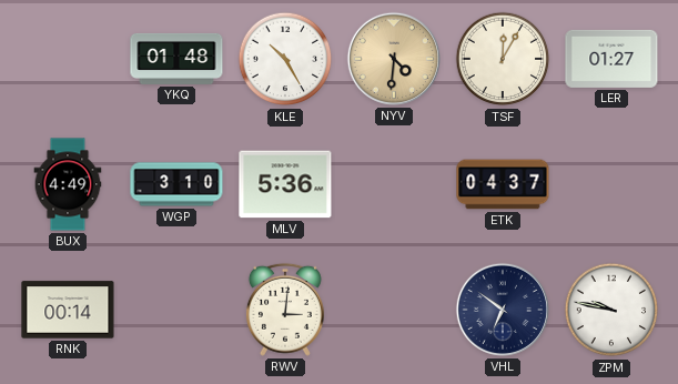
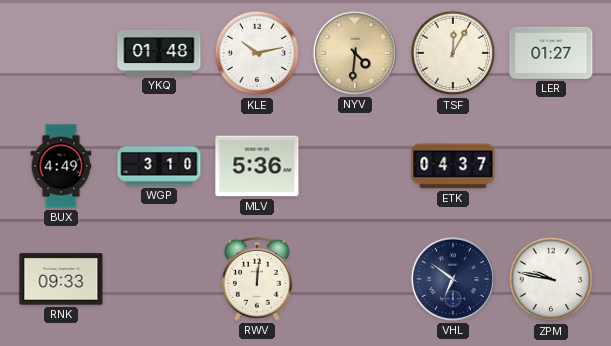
KLE: 10:25 -> 10:13
RNK: 00:14 -> 09:33
RWV: 3:01 -> 12:01
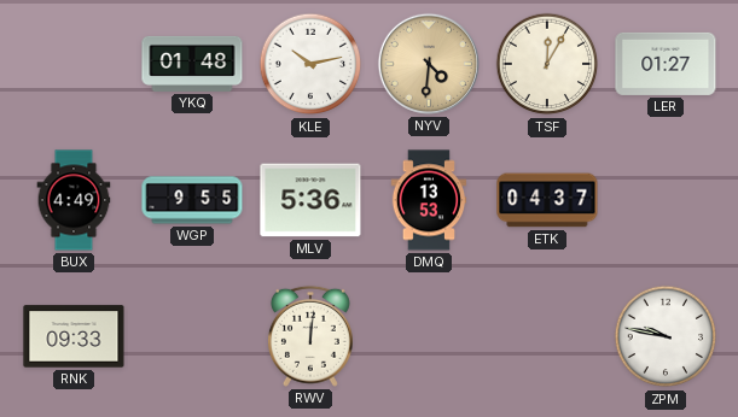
WGP: 3:10 -> 9:55
DMQ: none -> 13:53
VHL: 6:51 -> none
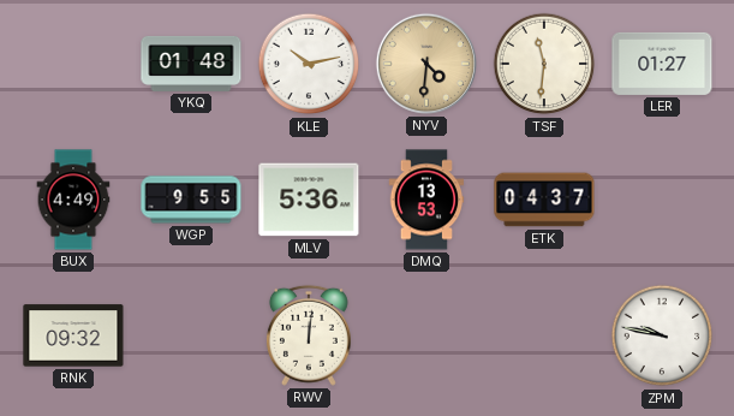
TSF: 12:05 -> 11:31
RNK: 09:33 -> 09:32
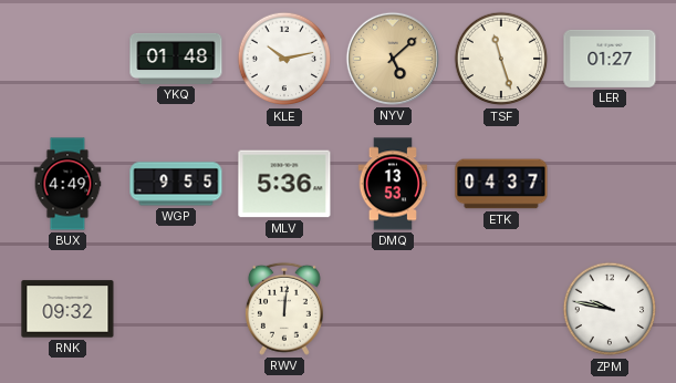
NYV: 4:31 -> 5:08
TSF: 11:31 -> 11:27
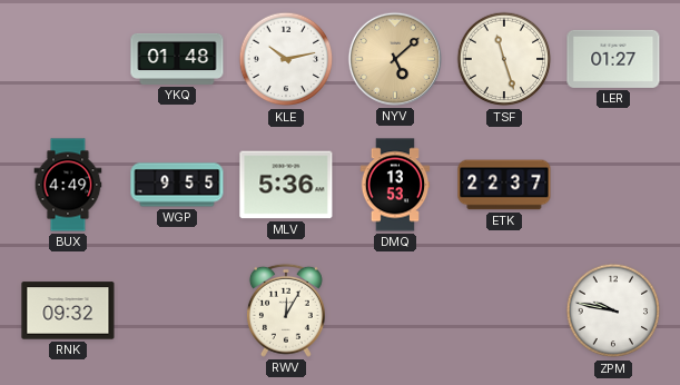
ETK: 04:37 -> 22:37
RWV: 12:01 -> 12:05
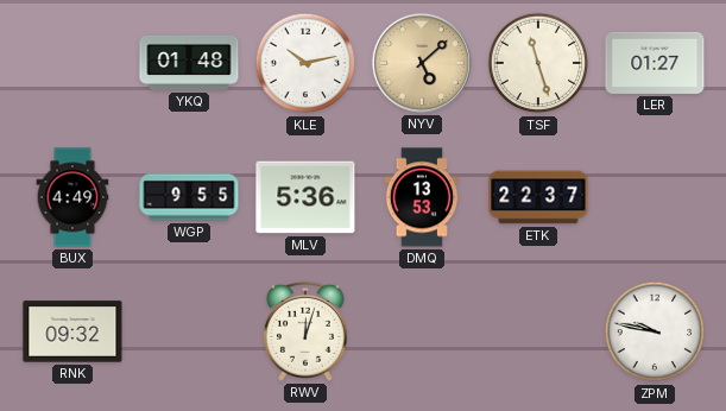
RWV: 12:05 -> 12:03
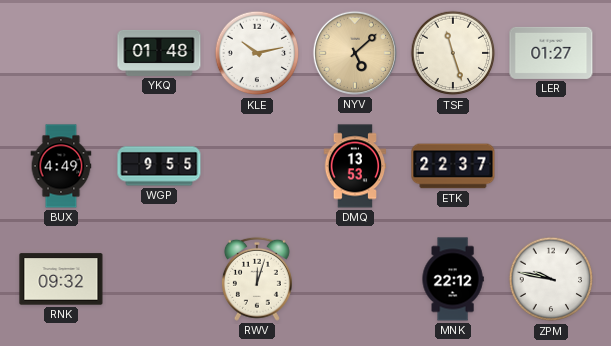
MLV: 5:36 -> none
MNK: none -> 22:12
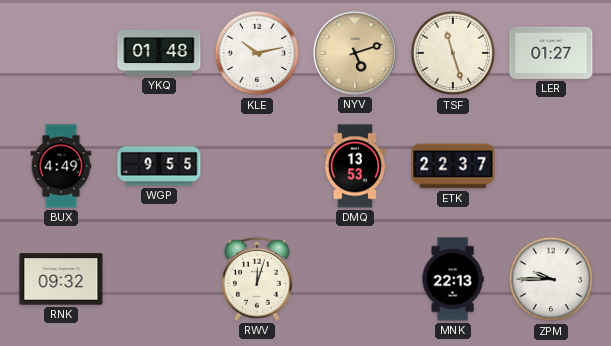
NYV: 5:08 -> 5:12
MNK: 22:12 -> 22:13
ZPM: 9:47 -> 9:45
